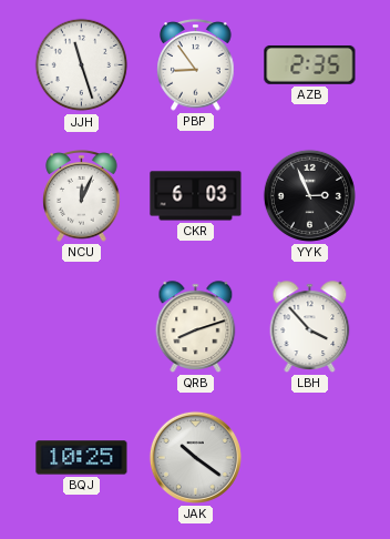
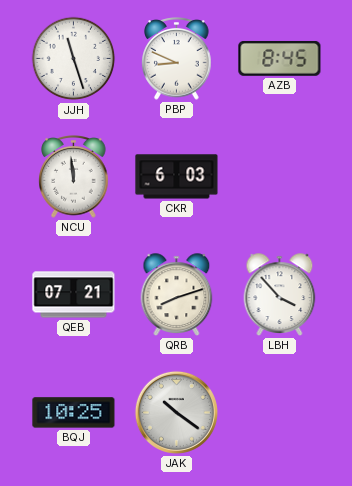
PBP: 8:54 -> 8:49
AZB: 2:35 -> 8:45
NCU: 12:04 -> 11:59
YYK: 2:56 -> none
QEB: none -> 07:21
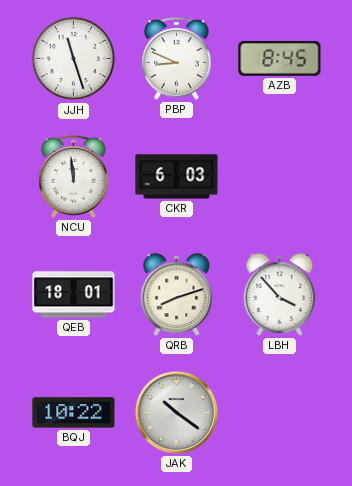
QEB: 07:21 -> 18:01
BQJ: 10:25 -> 10:22
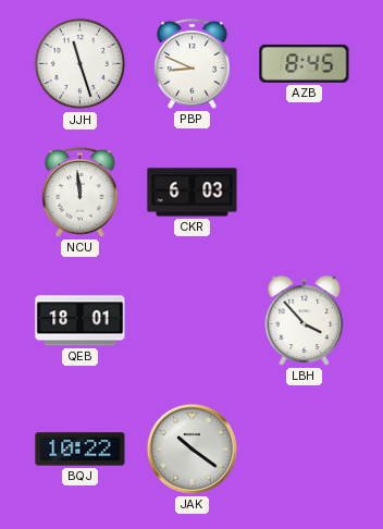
QRB: 8:12 -> none
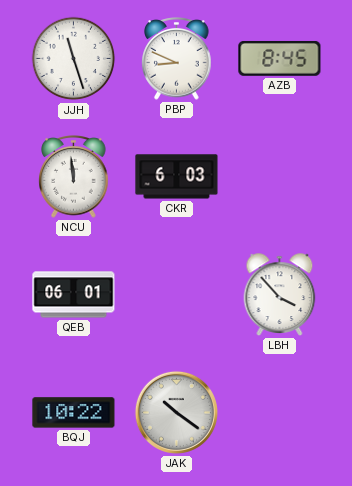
QEB: 18:01 -> 06:01
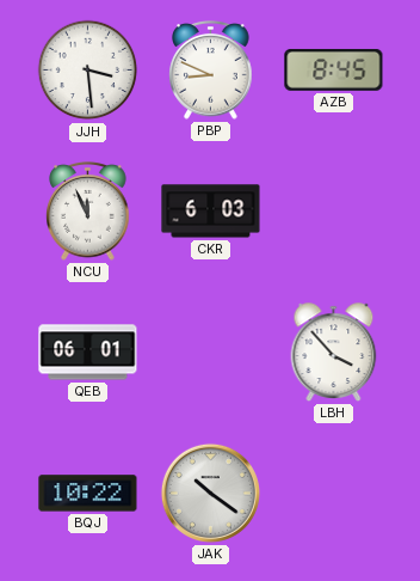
JJH: 11:27 -> 3:29
NCU: 11:59 -> 11:56
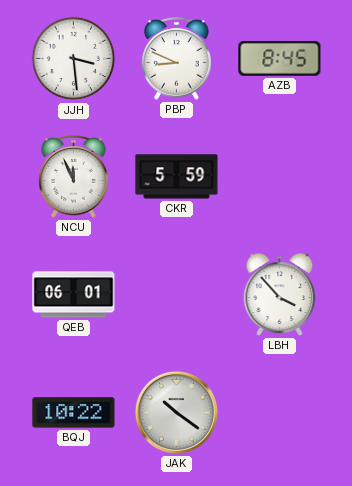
CKR: 6:03 -> 5:59
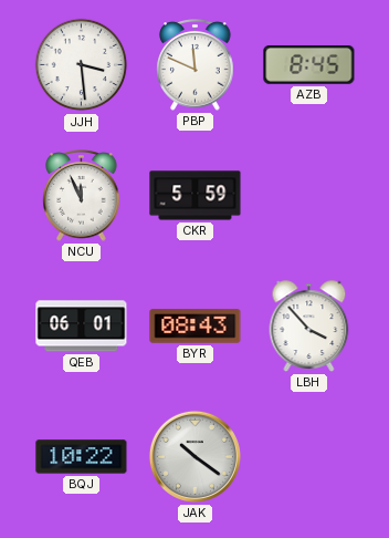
PBP: 8:49 -> 11:49
BYR: none -> 08:43
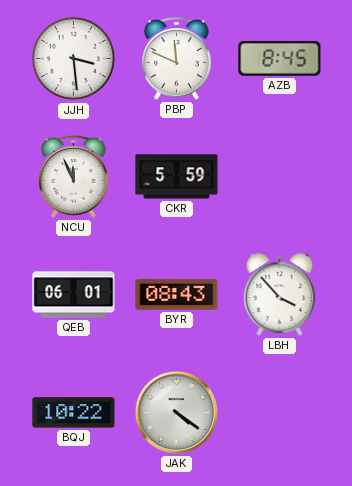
JAK: 10:21 -> 4:21
